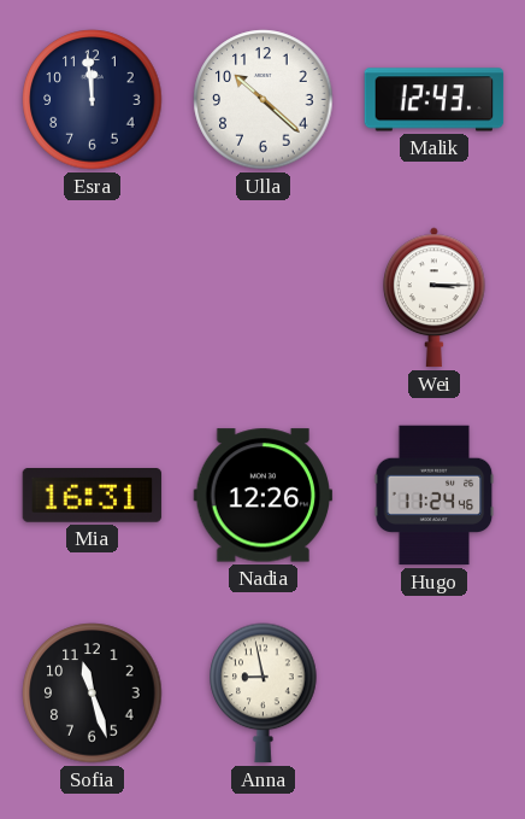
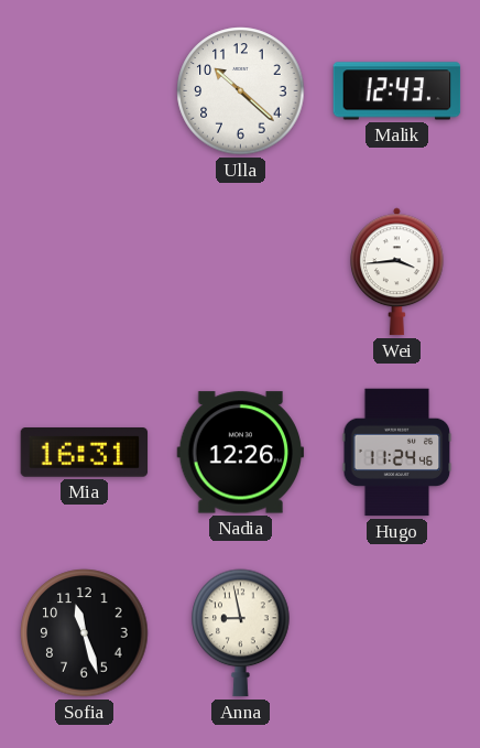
Esra: 11:59 -> none
Wei: 3:15 -> 3:44
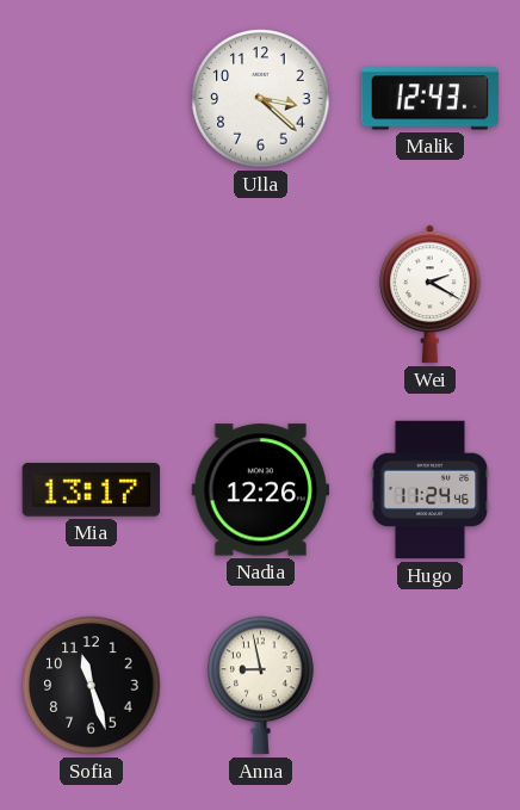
Ulla: 10:22 -> 3:22
Wei: 3:44 -> 2:20
Mia: 16:31 -> 13:17
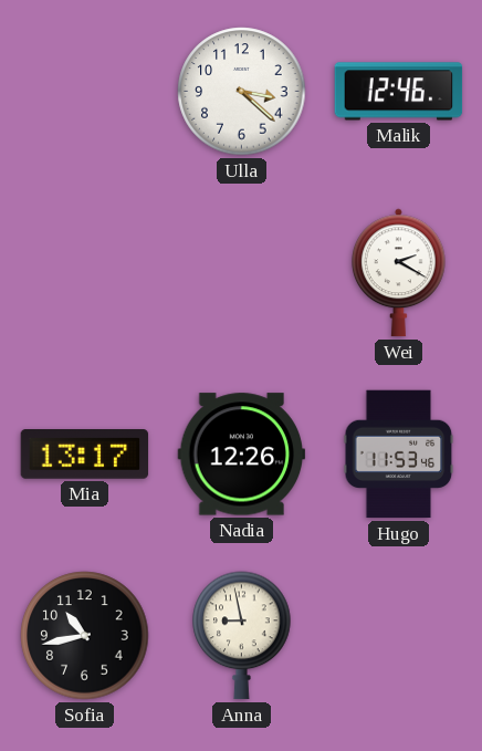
Malik: 12:43 -> 12:46
Hugo: 11:24 -> 11:53
Sofia: 11:27 -> 10:43
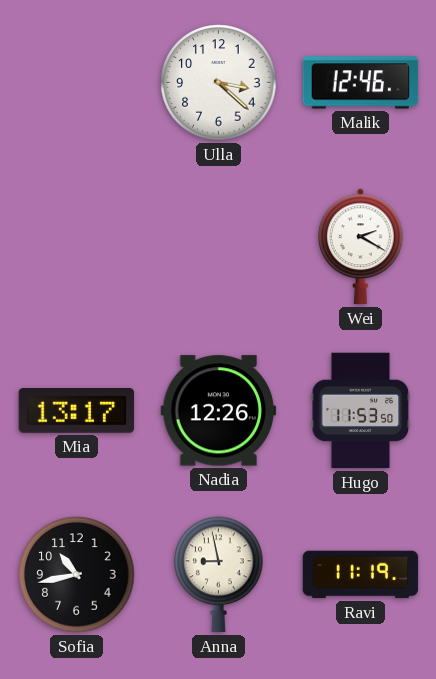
Hugo: 11:53:46 -> 11:53:50
Ravi: none -> 11:19
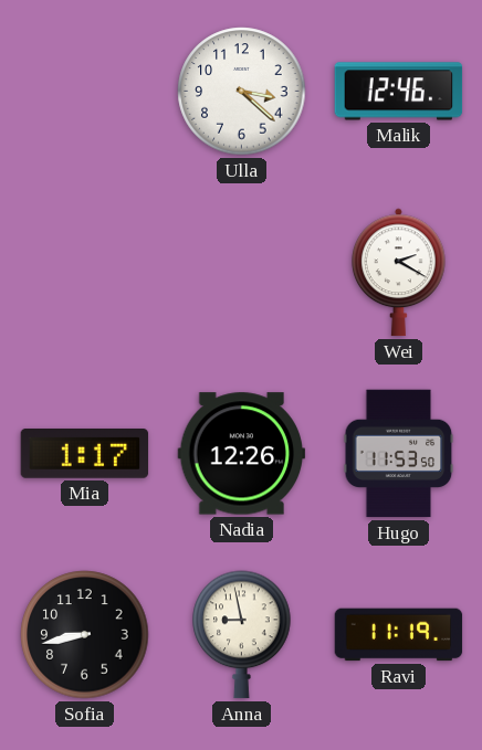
Mia: 13:17 -> 1:17
Sofia: 10:43 -> 8:43
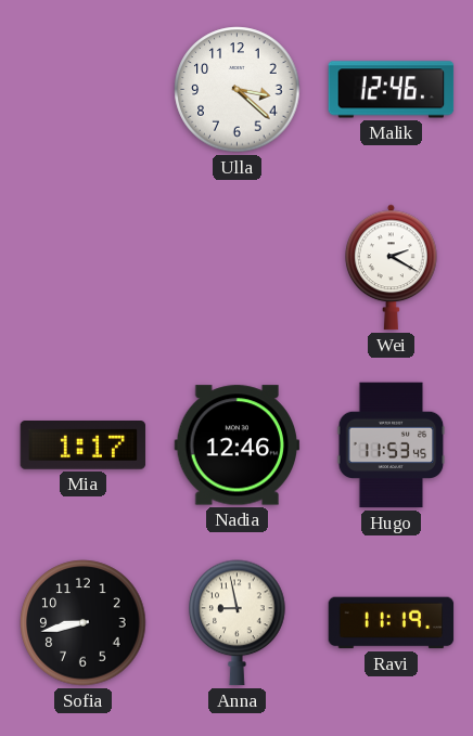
Nadia: 12:26 -> 12:46
Hugo: 11:53:50 -> 11:53:45
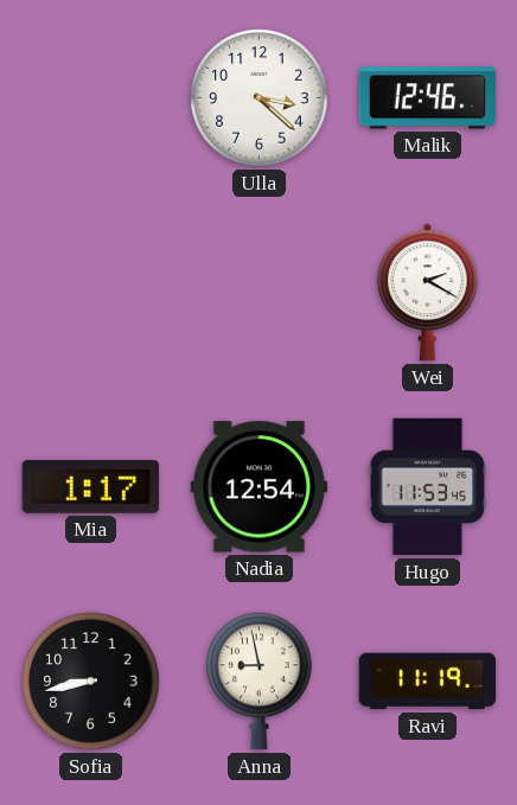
Nadia: 12:46 -> 12:54
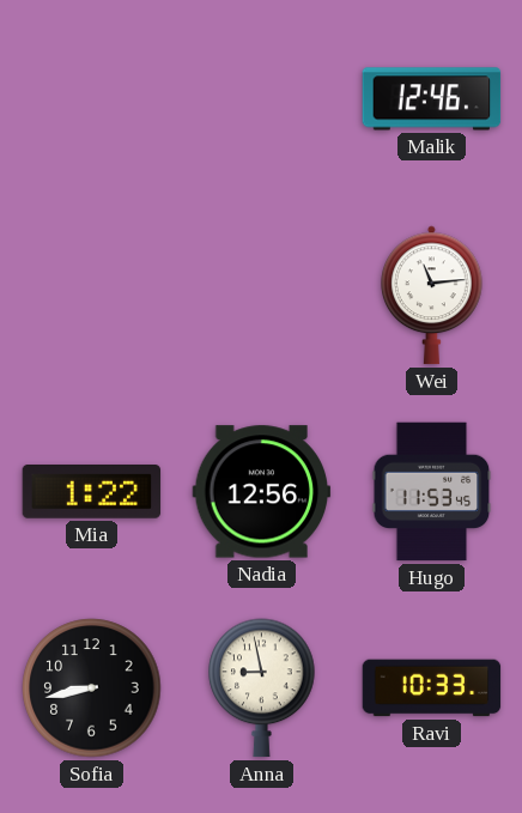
Ulla: 3:22 -> none
Wei: 2:20 -> 11:14
Mia: 1:17 -> 1:22
Nadia: 12:54 -> 12:56
Ravi: 11:19 -> 10:33
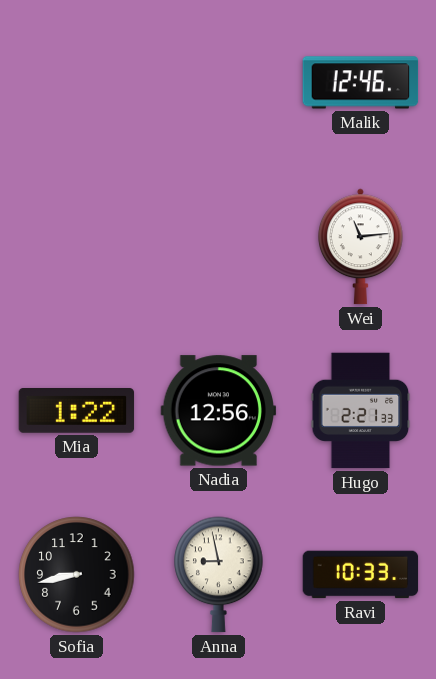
Hugo: 11:53 -> 2:21
